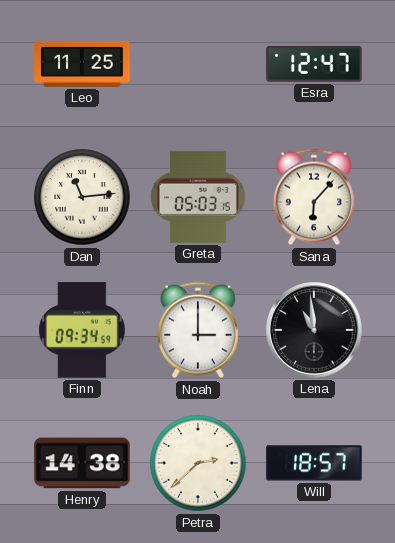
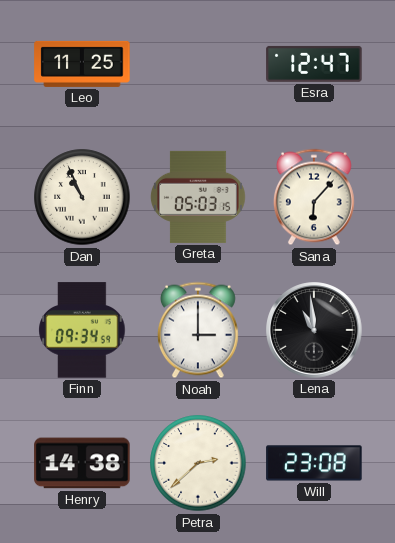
Dan: 11:14 -> 10:56
Will: 18:57 -> 23:08
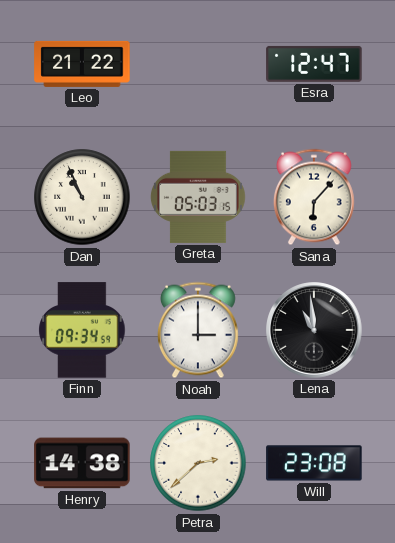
Leo: 11:25 -> 21:22
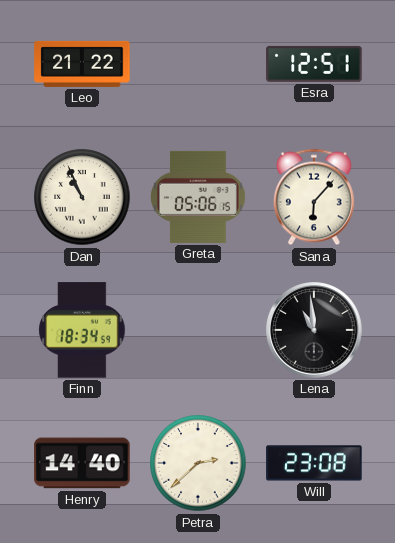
Esra: 12:47 -> 12:51
Greta: 05:03 -> 05:06
Finn: 09:34 -> 18:34
Noah: 3:00 -> none
Henry: 14:38 -> 14:40
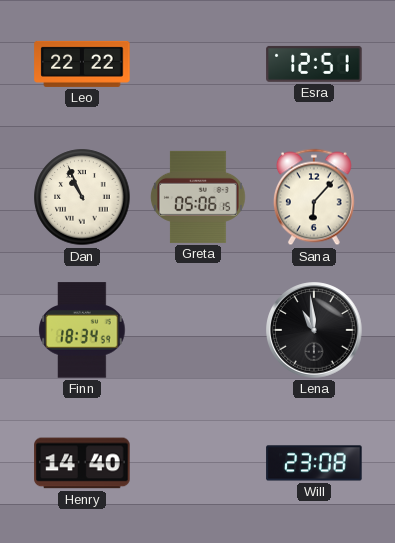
Leo: 21:22 -> 22:22
Petra: 2:38 -> none
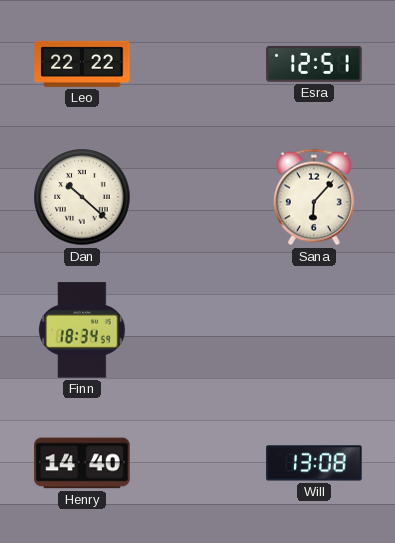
Dan: 10:56 -> 10:22
Greta: 05:06 -> none
Lena: 10:59 -> none
Will: 23:08 -> 13:08
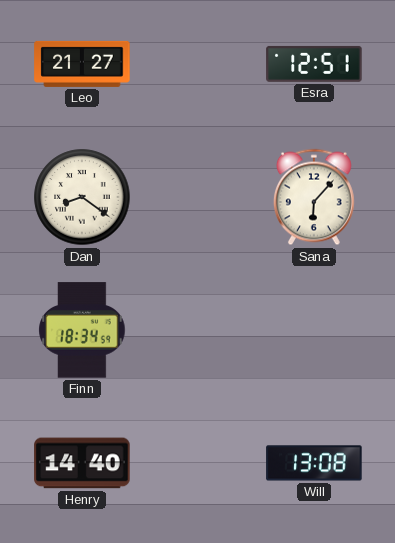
Leo: 22:22 -> 21:27
Dan: 10:22 -> 8:21
